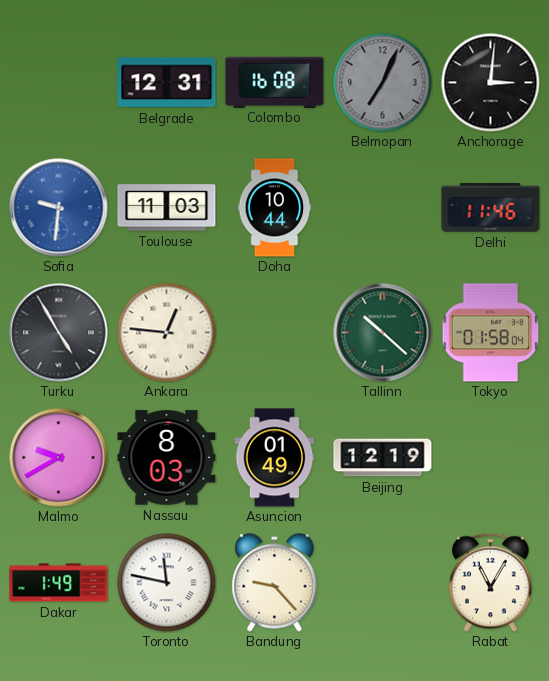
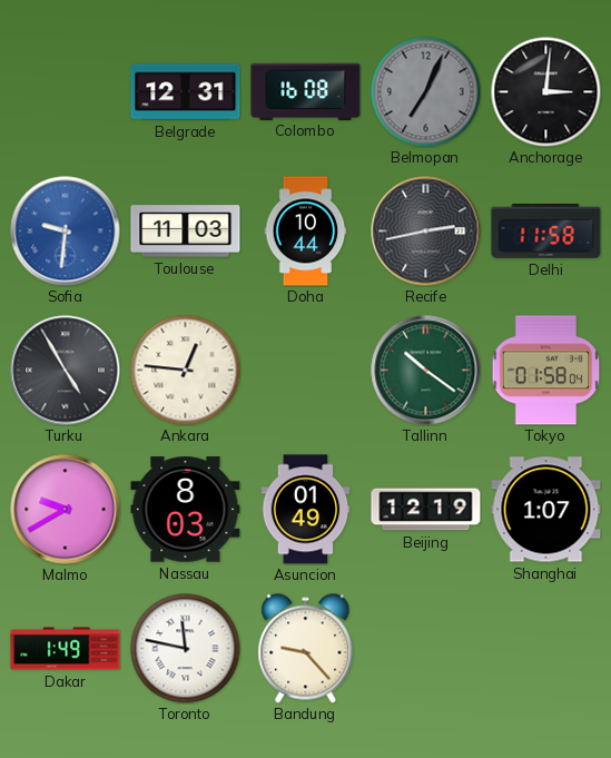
Recife: none -> 2:43
Delhi: 11:46 -> 11:58
Tallinn: 10:22 -> 10:21
Shanghai: none -> 1:07
Rabat: 11:05 -> none
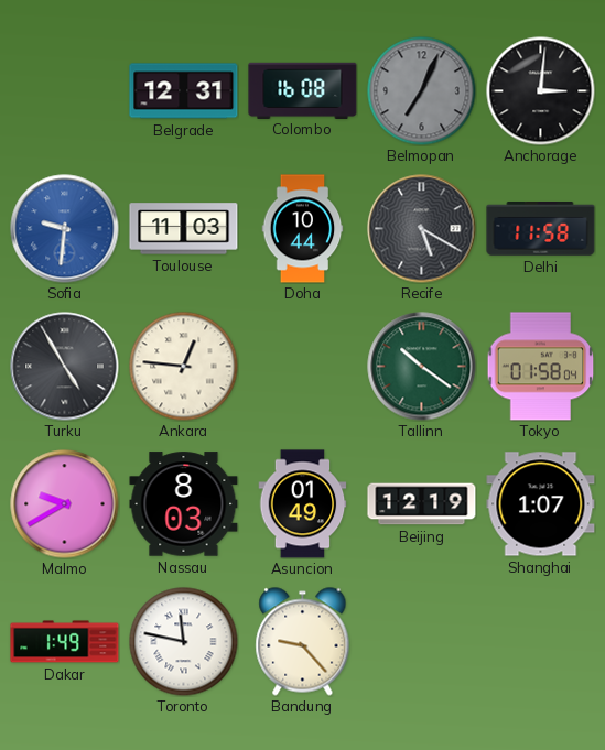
Recife: 2:43 -> 5:20
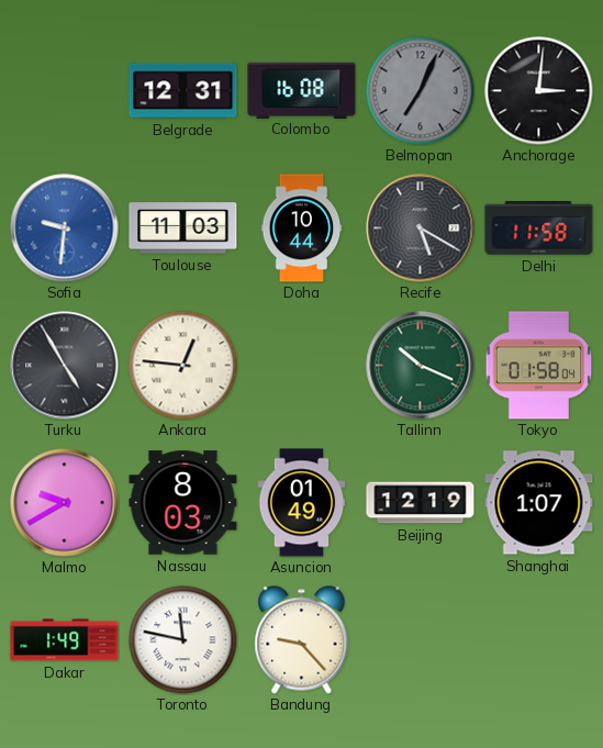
Tallinn: 10:21 -> 10:19
